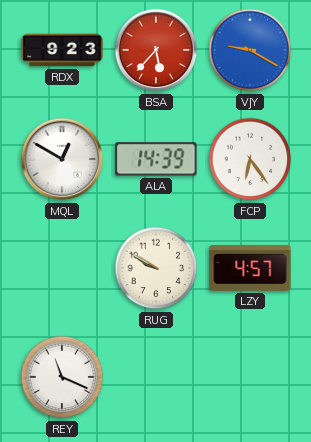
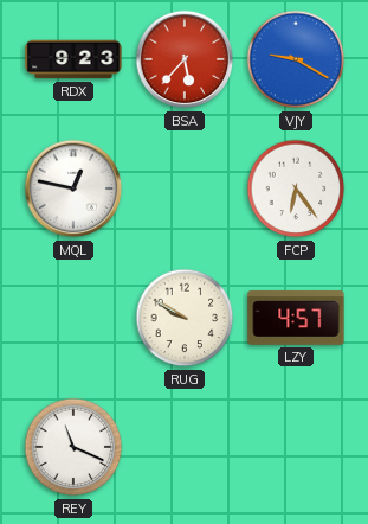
MQL: 12:50 -> 12:47
ALA: 14:39 -> none
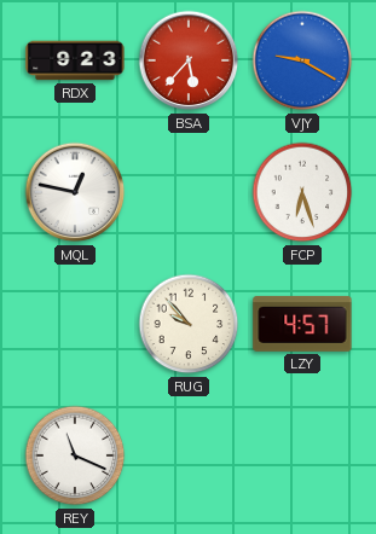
FCP: 6:24 -> 6:27
RUG: 9:50 -> 9:53
